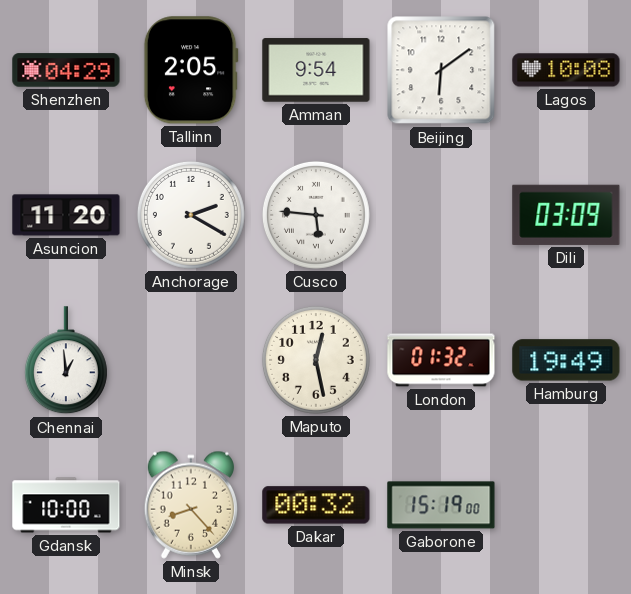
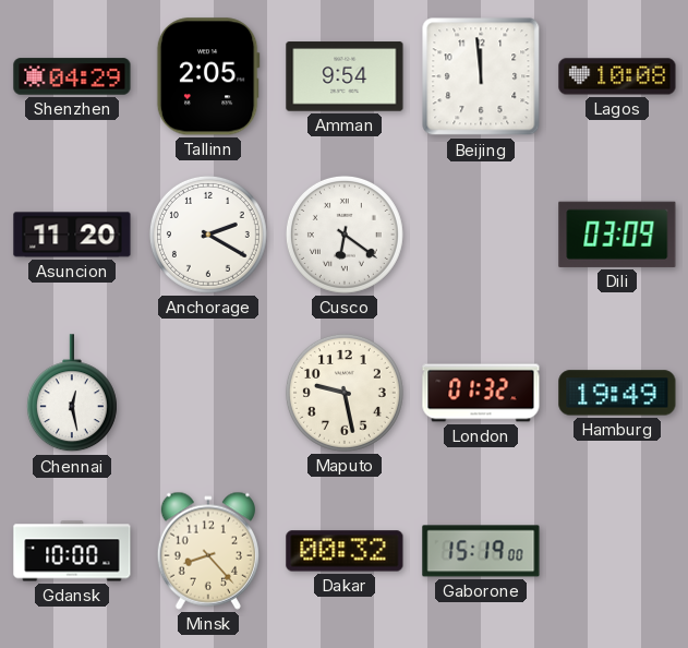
Beijing: 6:09 -> 11:59
Cusco: 5:46 -> 6:21
Chennai: 12:59 -> 12:28
Maputo: 12:28 -> 9:28
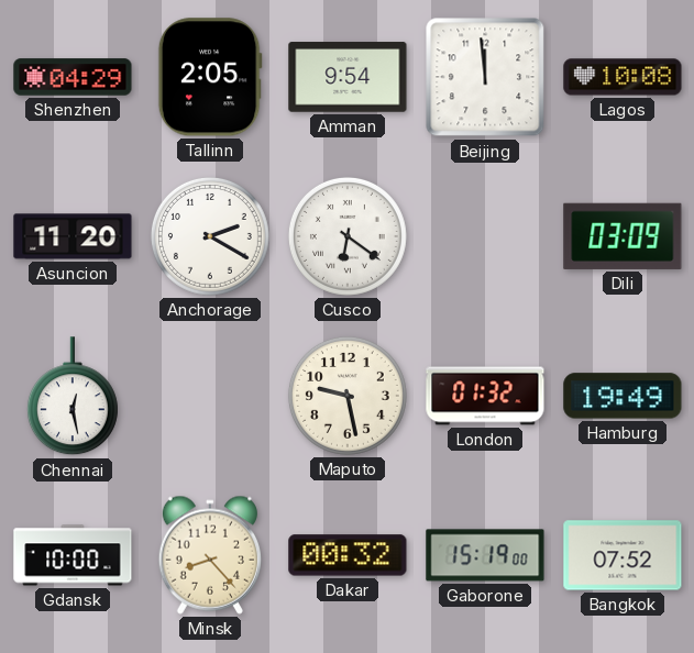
Bangkok: none -> 07:52
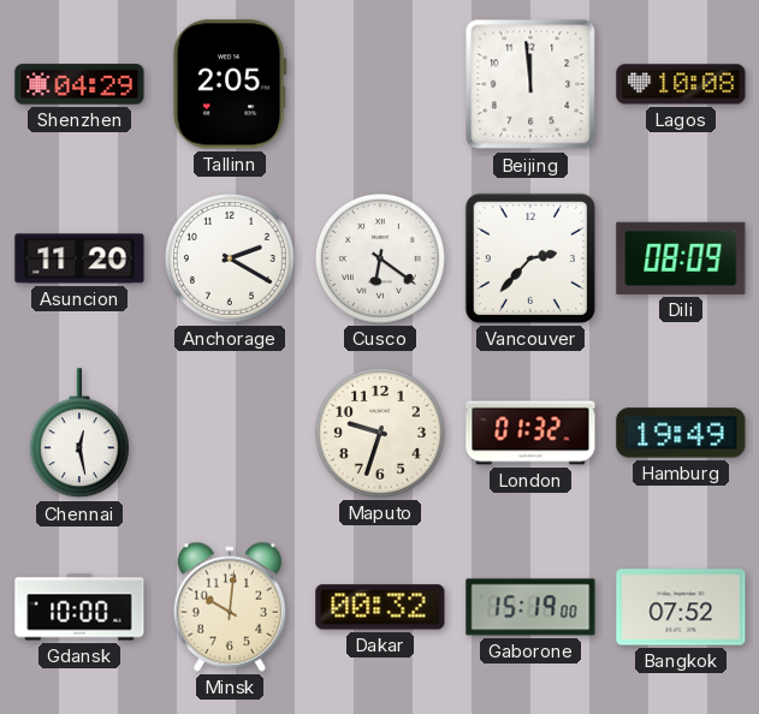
Amman: 9:54 -> none
Vancouver: none -> 2:37
Dili: 03:09 -> 08:09
Maputo: 9:28 -> 9:33
Minsk: 8:23 -> 10:01
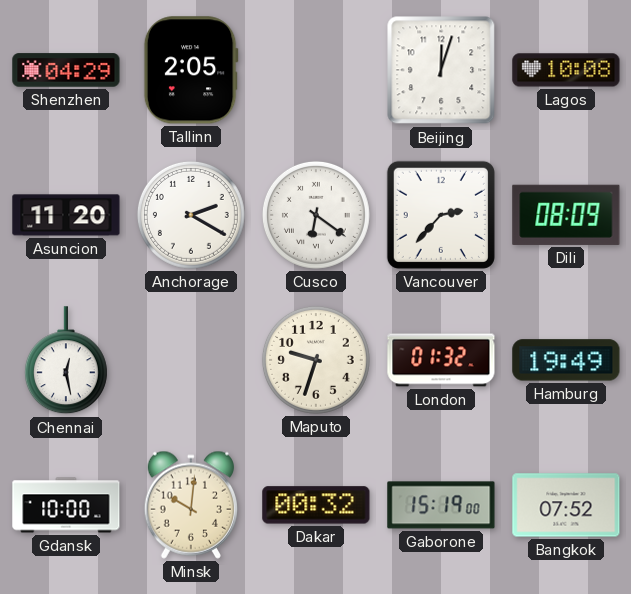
Beijing: 11:59 -> 12:03
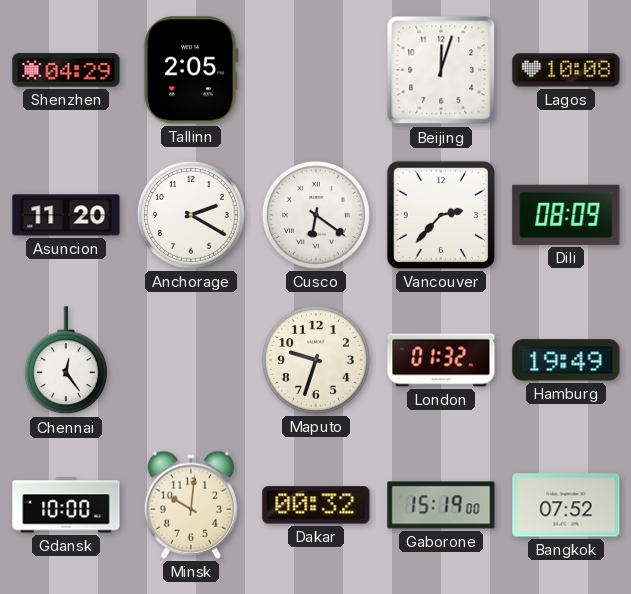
Chennai: 12:28 -> 12:24
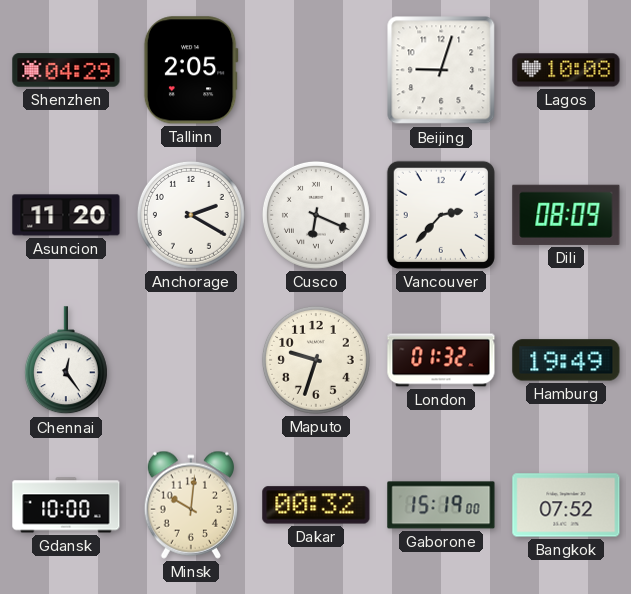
Beijing: 12:03 -> 9:03
Cusco: 6:21 -> 6:19
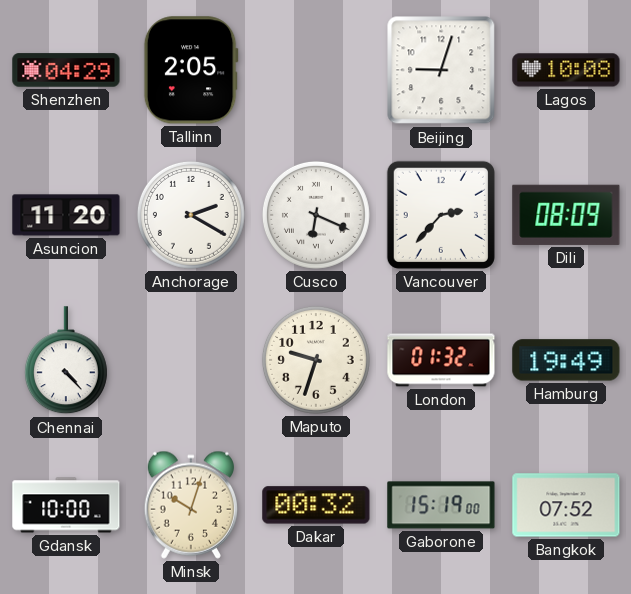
Chennai: 12:24 -> 4:23
Minsk: 10:01 -> 10:03
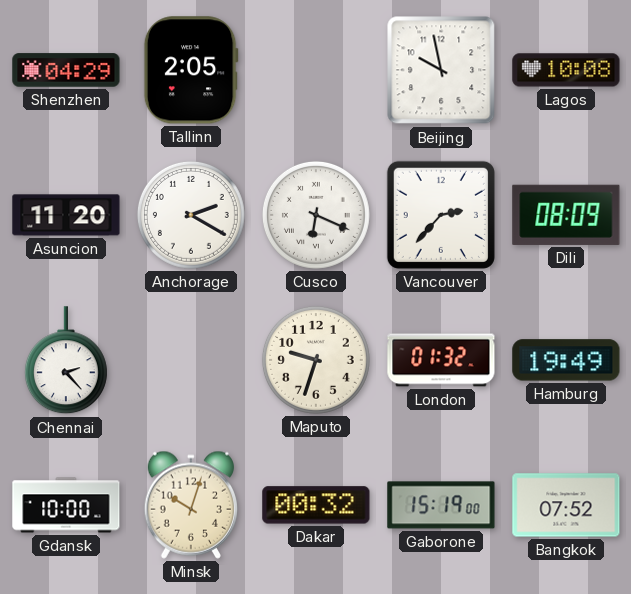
Beijing: 9:03 -> 9:58
Chennai: 4:23 -> 2:23
